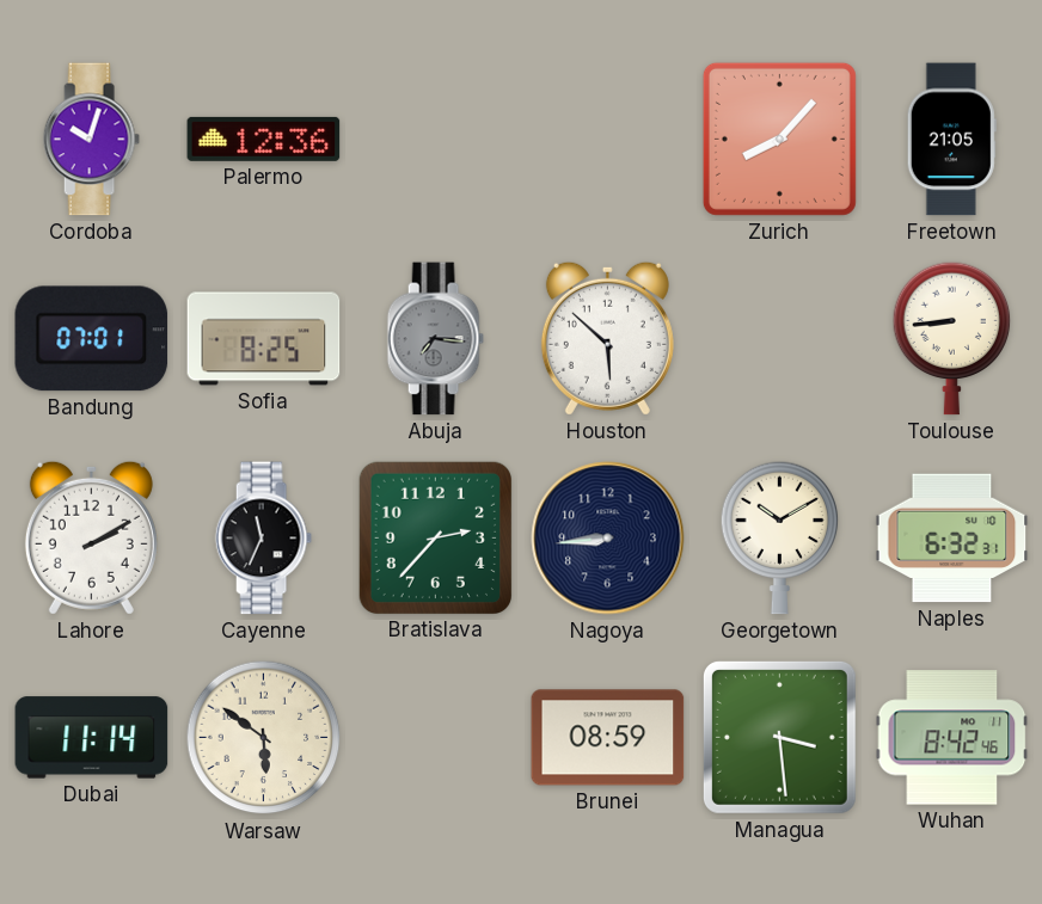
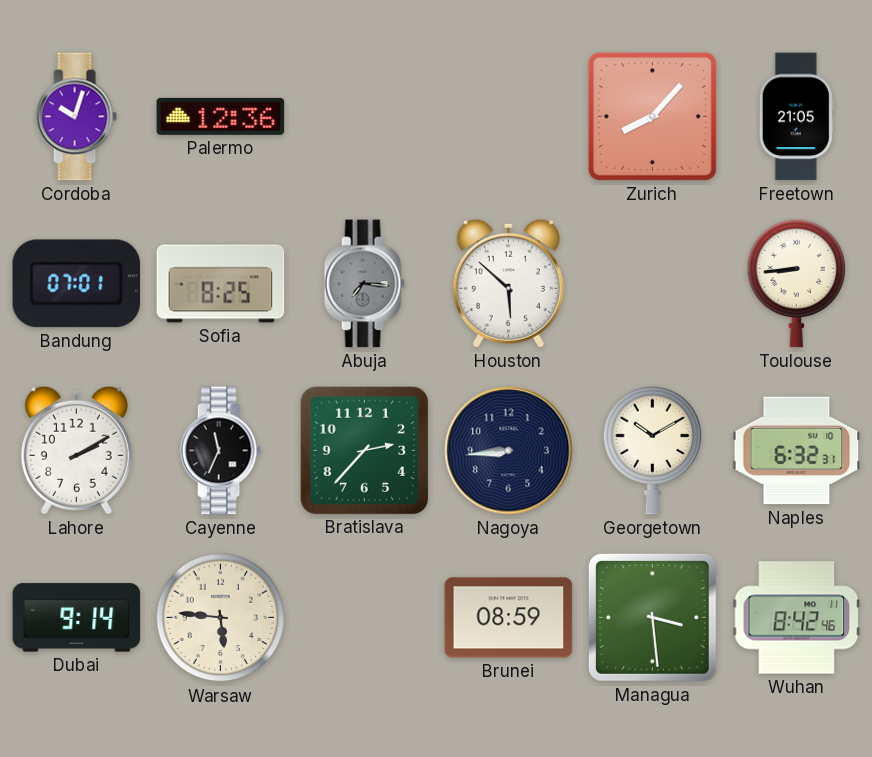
Dubai: 11:14 -> 9:14
Warsaw: 5:51 -> 5:46
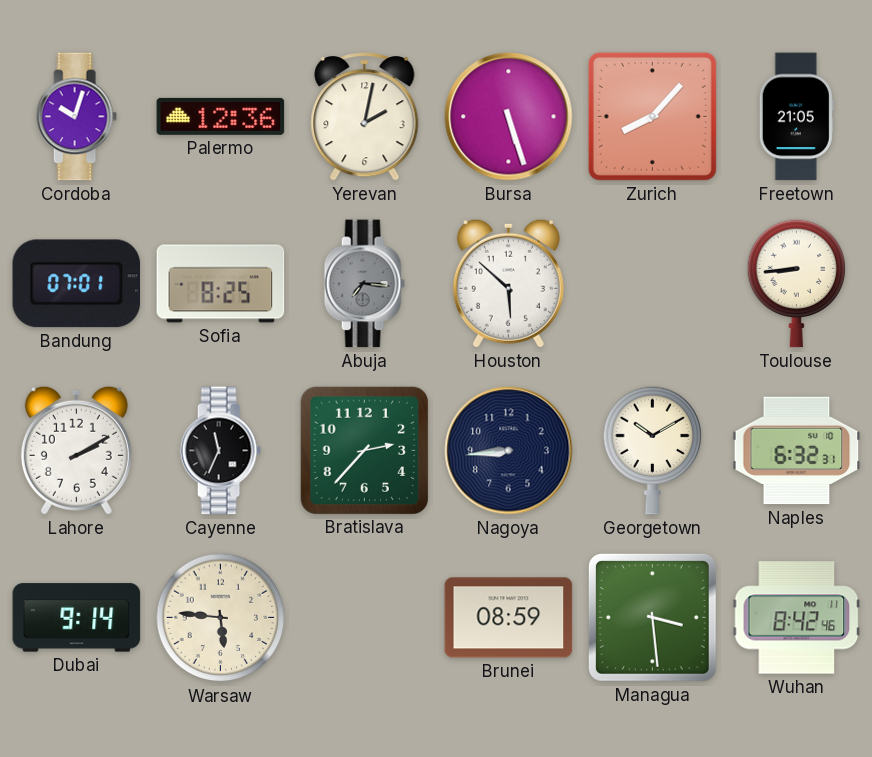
Yerevan: none -> 2:02
Bursa: none -> 5:27
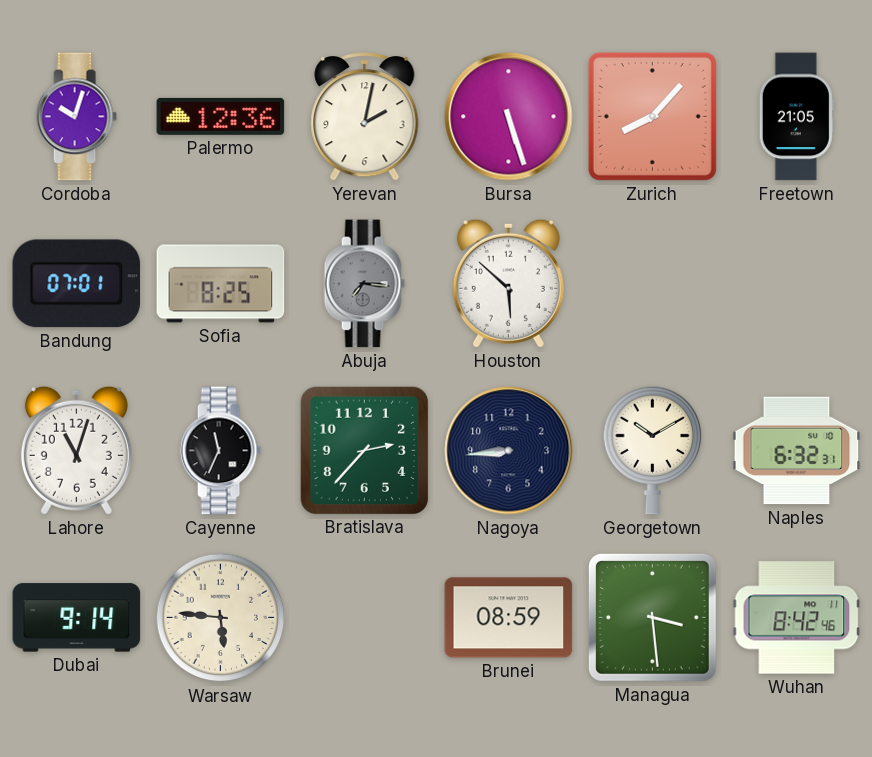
Toulouse: 8:44 -> none
Lahore: 2:10 -> 11:03
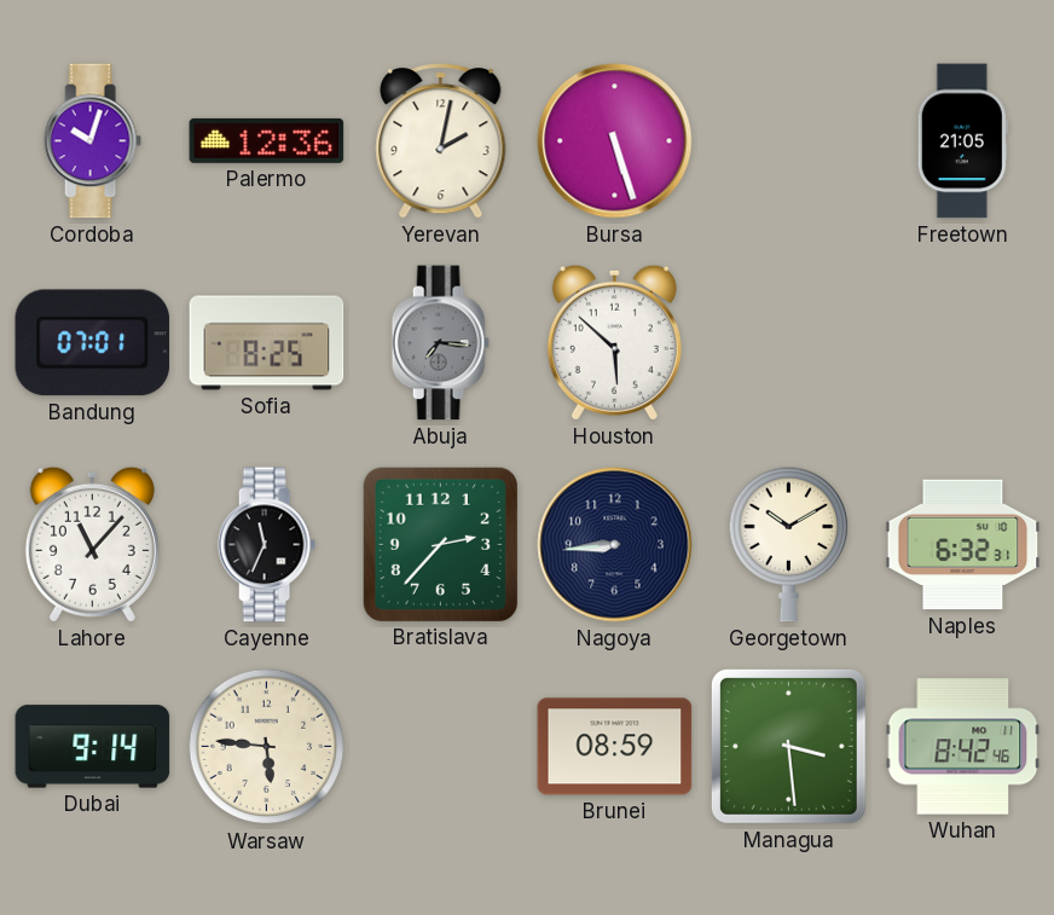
Zurich: 8:07 -> none
Lahore: 11:03 -> 11:07
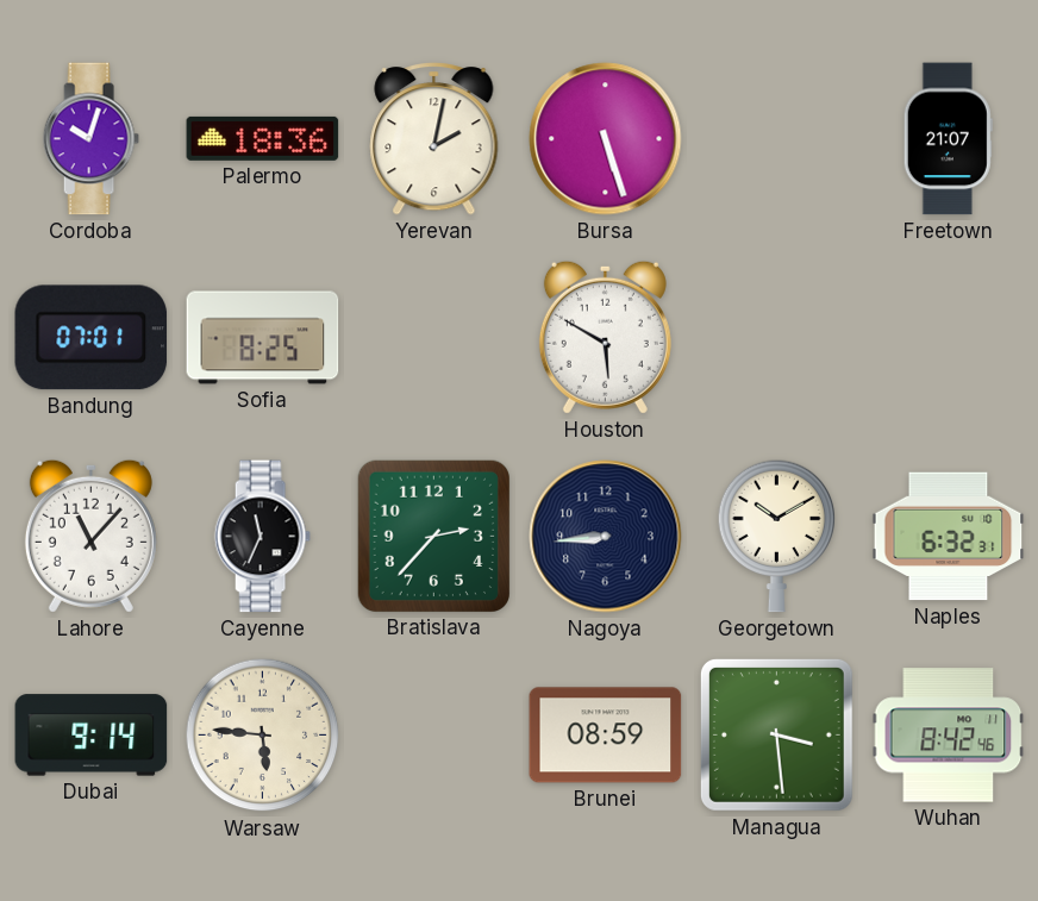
Palermo: 12:36 -> 18:36
Freetown: 21:05 -> 21:07
Abuja: 7:16 -> none
Houston: 5:52 -> 5:50
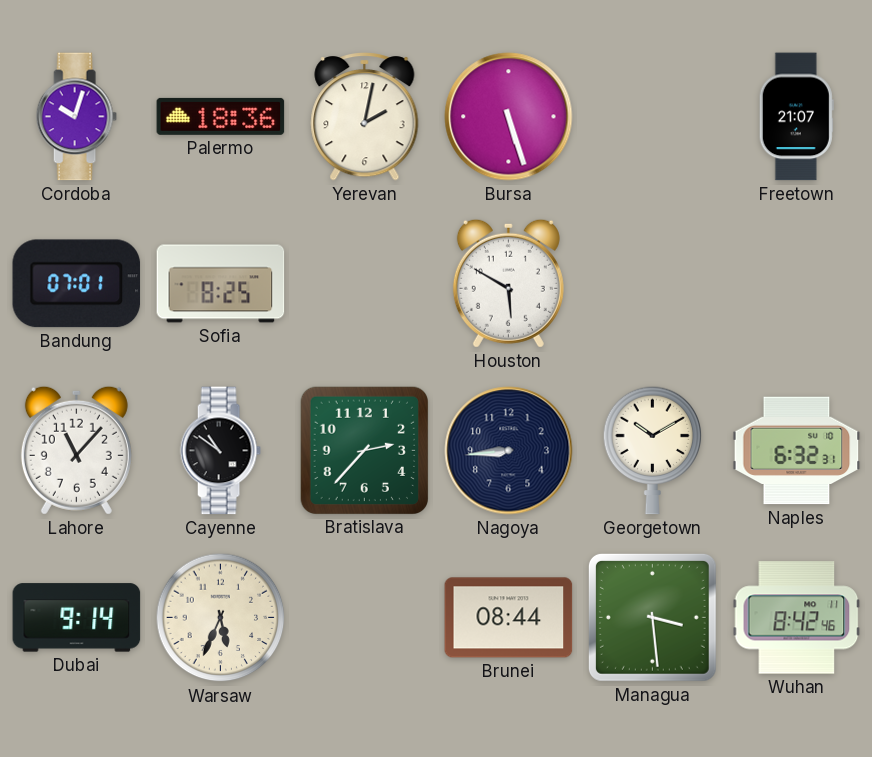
Cayenne: 11:34 -> 10:51
Warsaw: 5:46 -> 5:34
Brunei: 08:59 -> 08:44
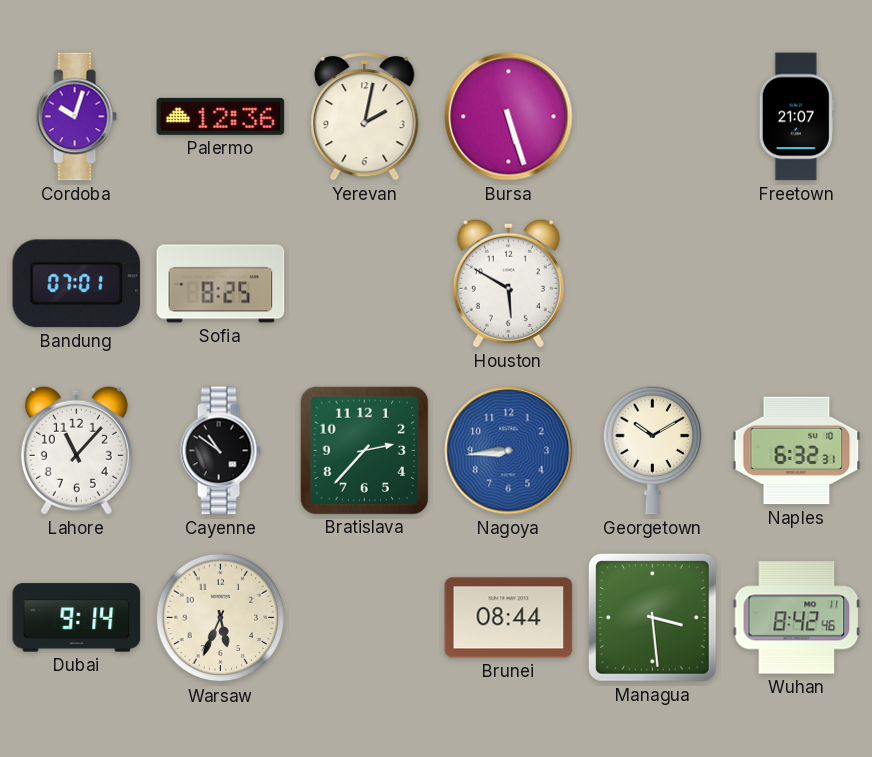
Palermo: 18:36 -> 12:36
Nagoya dial: navy -> blue
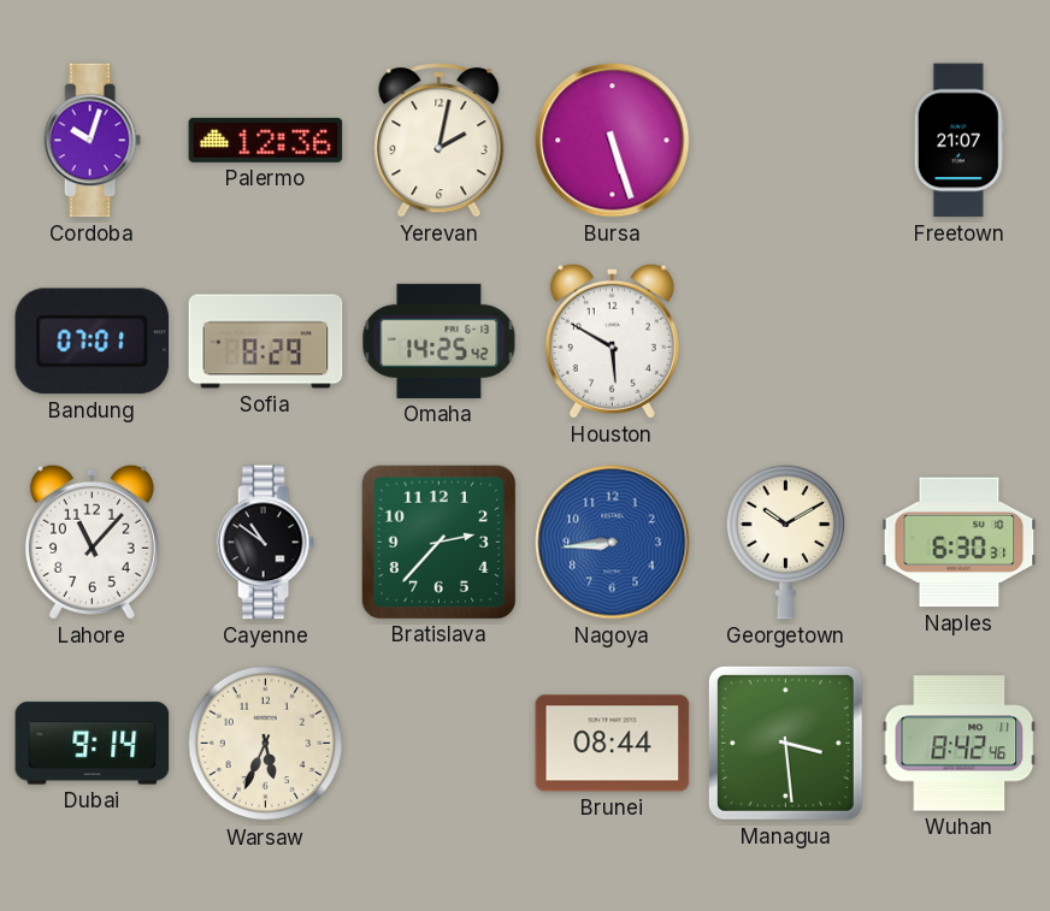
Sofia: 8:25 -> 8:29
Omaha: none -> 14:25
Naples: 6:32 -> 6:30
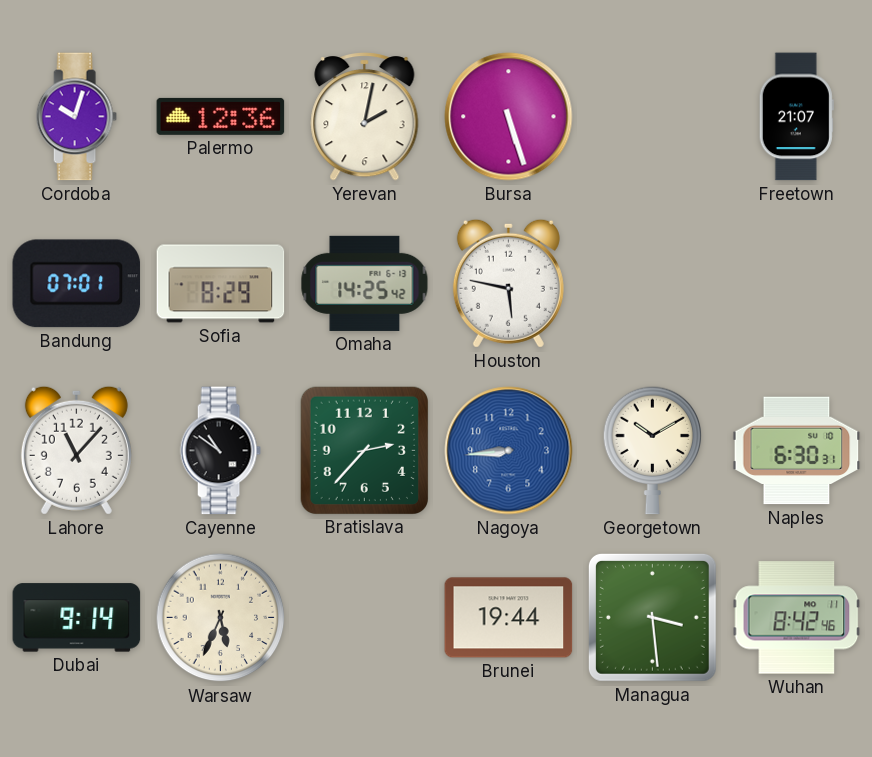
Houston: 5:50 -> 5:47
Brunei: 08:44 -> 19:44
